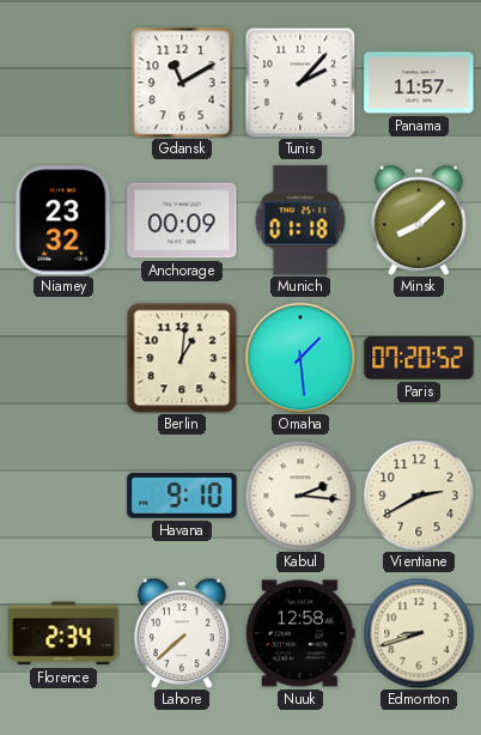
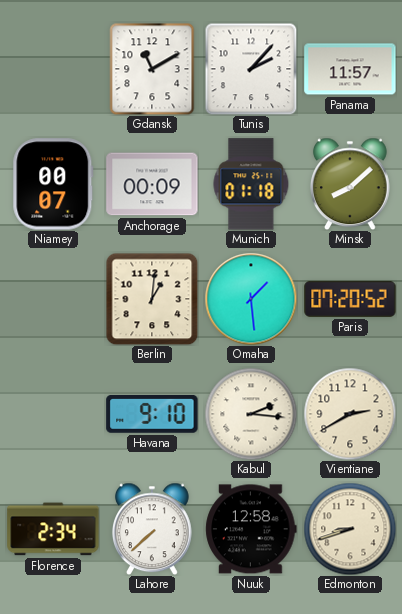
Niamey: 23:32 -> 00:07
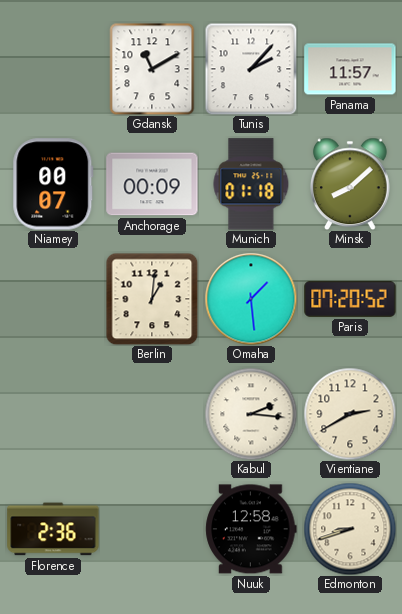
Havana: 9:10 -> none
Florence: 2:34 -> 2:36
Lahore: 7:38 -> none
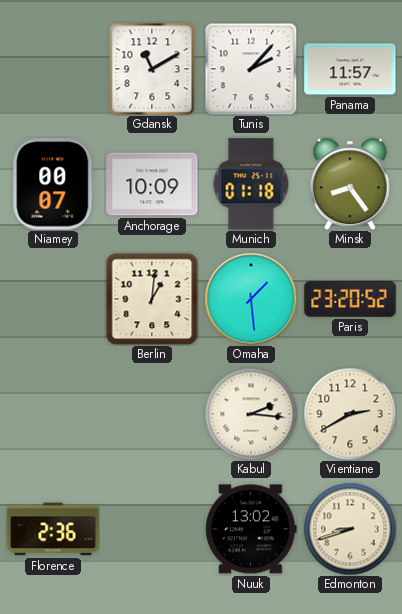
Anchorage: 00:09 -> 10:09
Minsk: 8:08 -> 8:24
Paris: 07:20 -> 23:20
Nuuk: 12:58 -> 13:02
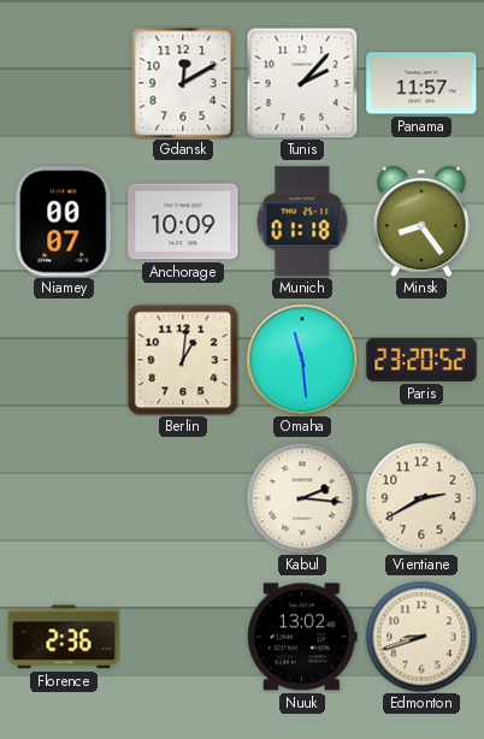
Gdansk: 11:10 -> 12:10
Omaha: 1:29 -> 11:29
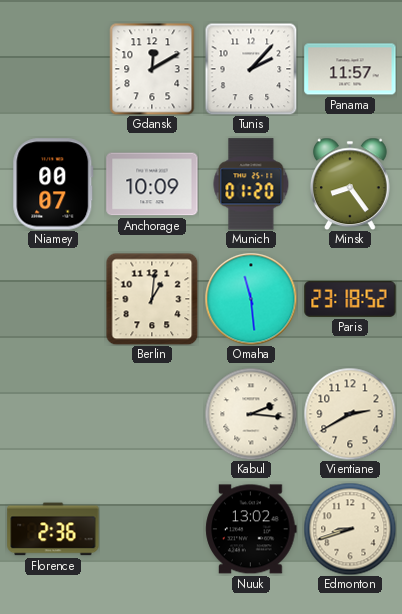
Munich: 01:18 -> 01:20
Paris: 23:20 -> 23:18
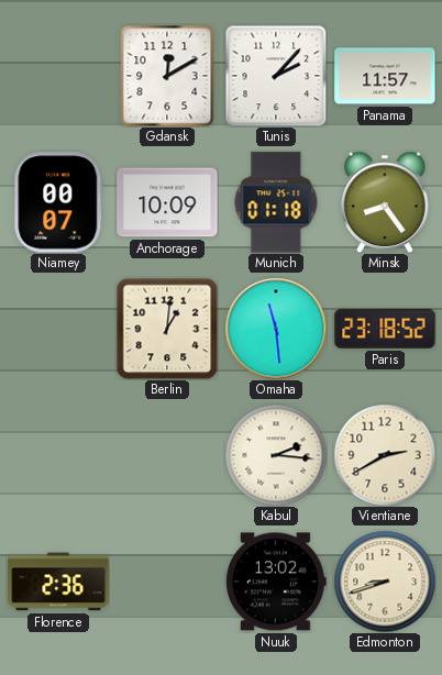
Munich: 01:20 -> 01:18
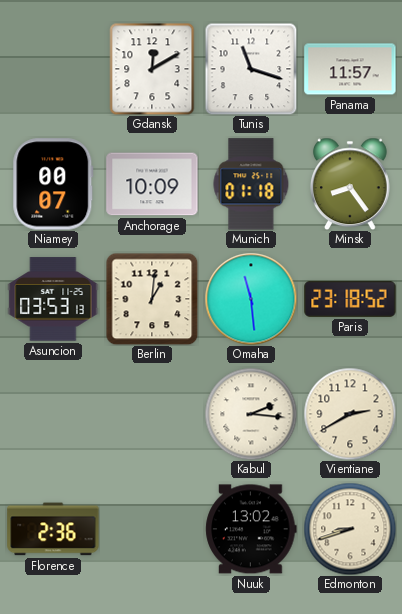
Tunis: 2:07 -> 11:18
Asuncion: none -> 03:53
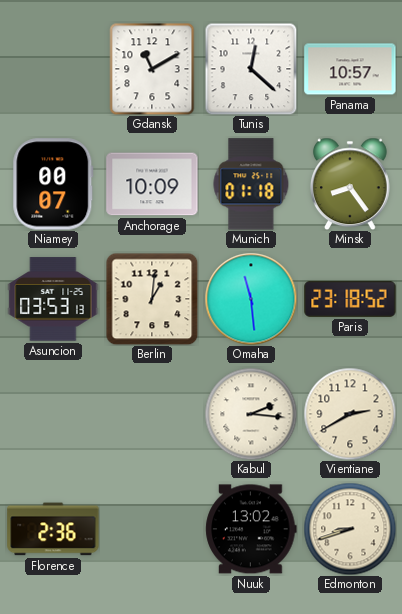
Gdansk: 12:10 -> 11:10
Tunis: 11:18 -> 12:22
Panama: 11:57 -> 10:57
